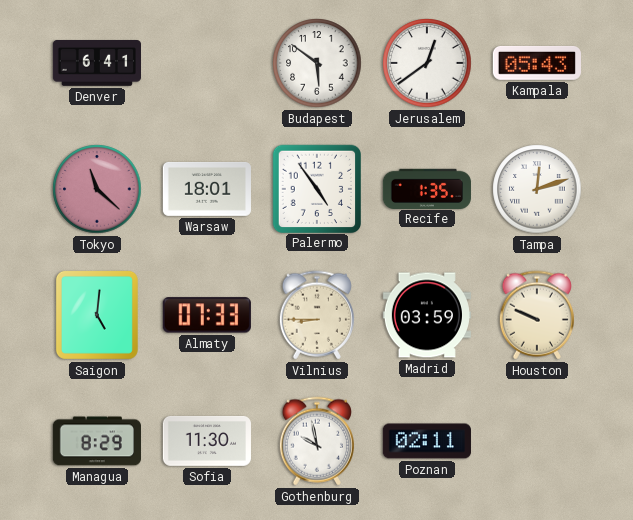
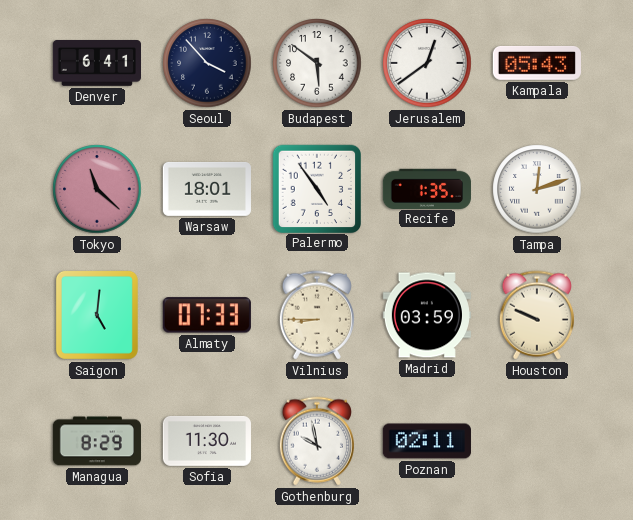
Seoul: none -> 3:53
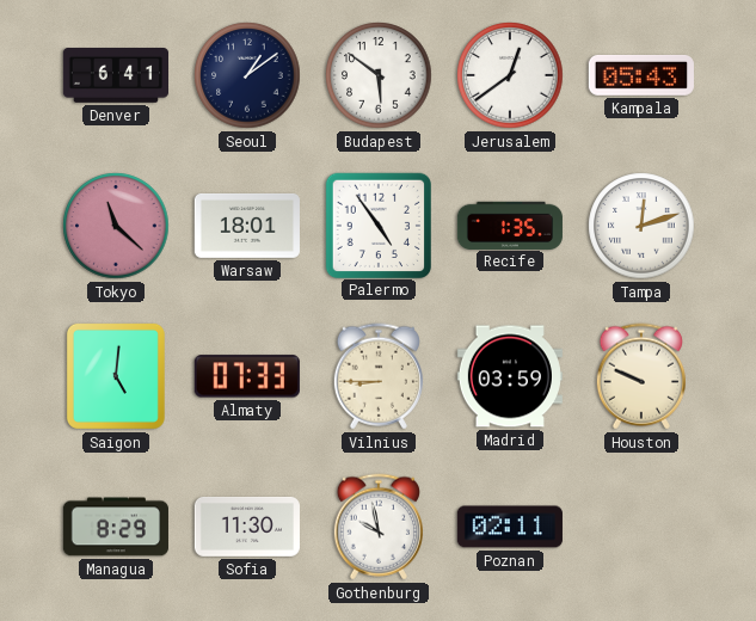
Seoul: 3:53 -> 1:09
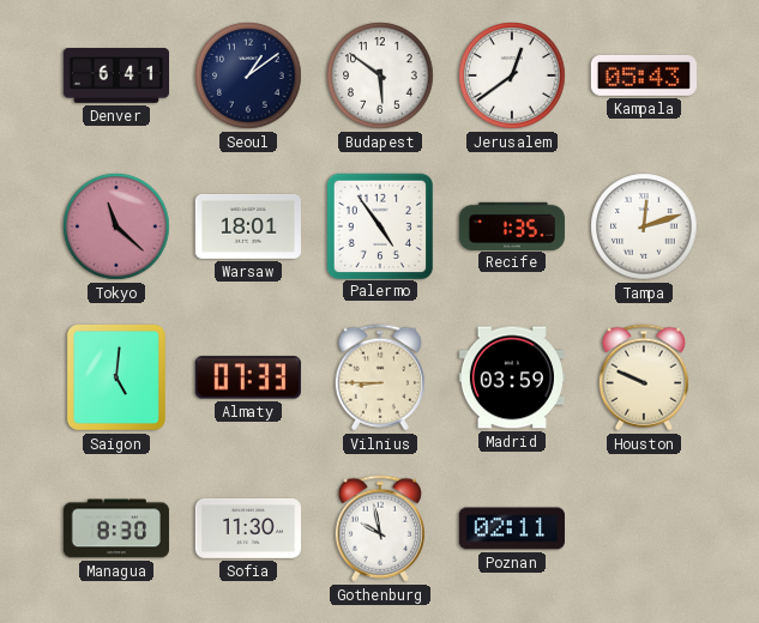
Managua: 8:29 -> 8:30
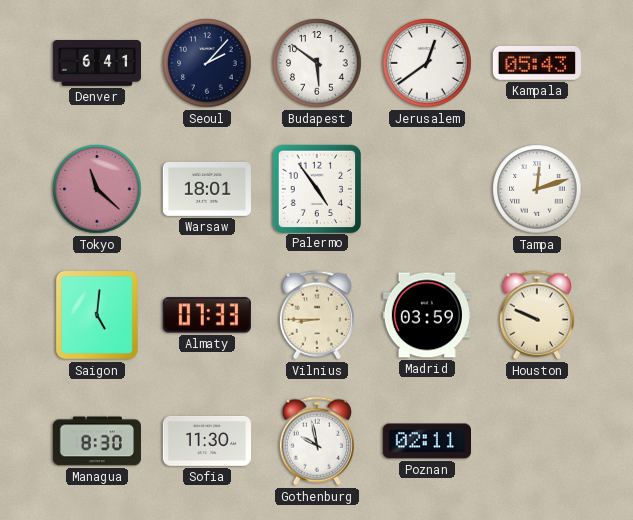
Seoul: 1:09 -> 2:07
Recife: 1:35 -> none
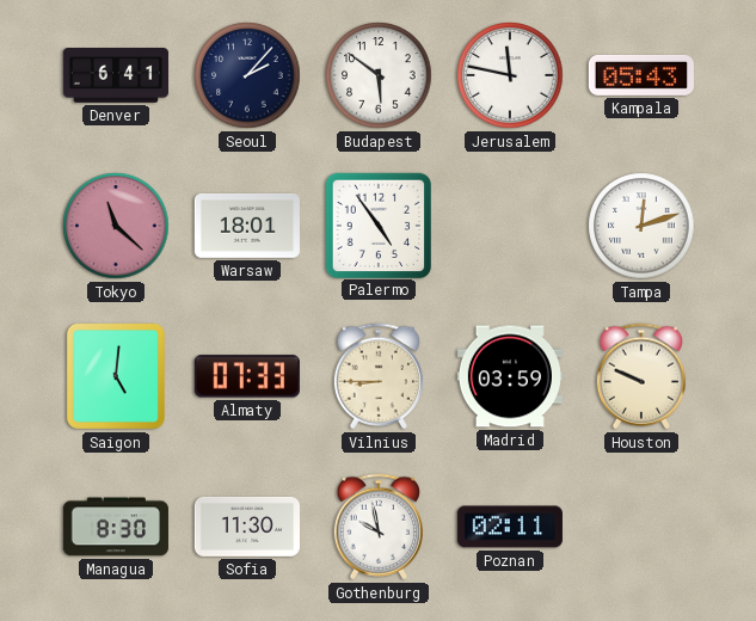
Jerusalem: 12:39 -> 11:47
